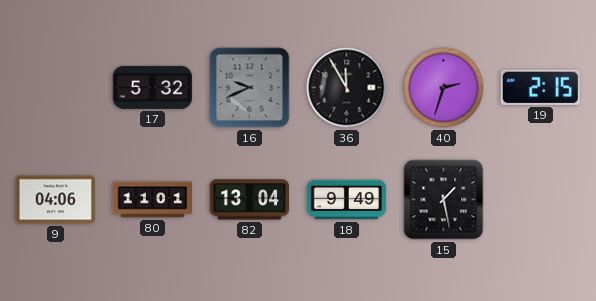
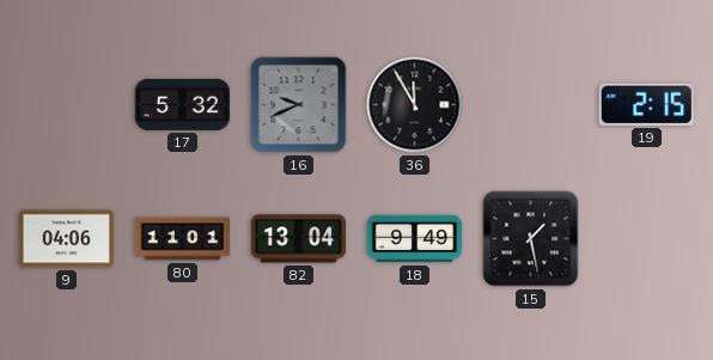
40: 2:33 -> none
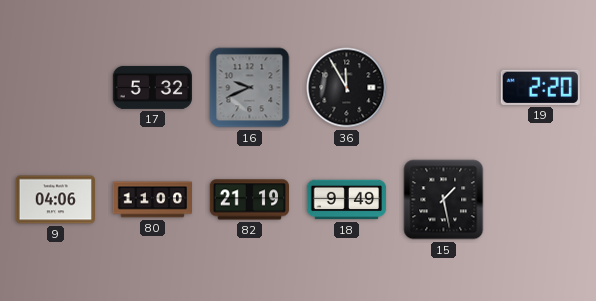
19: 2:15 -> 2:20
80: 11:01 -> 11:00
82: 13:04 -> 21:19
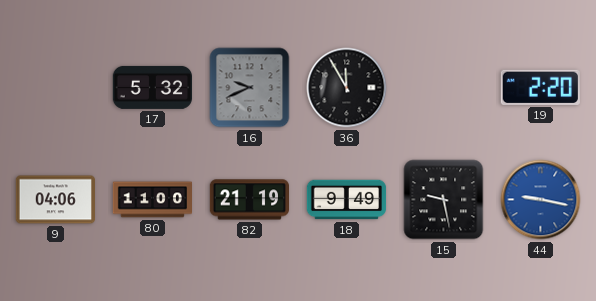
15: 1:28 -> 9:28
44: none -> 9:17
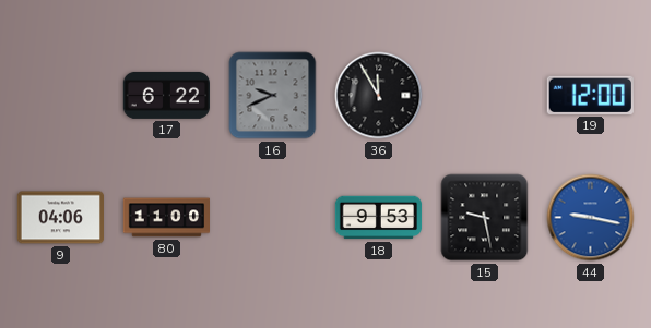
17: 5:32 -> 6:22
19: 2:20 -> 12:00
82: 21:19 -> none
18: 9:49 -> 9:53
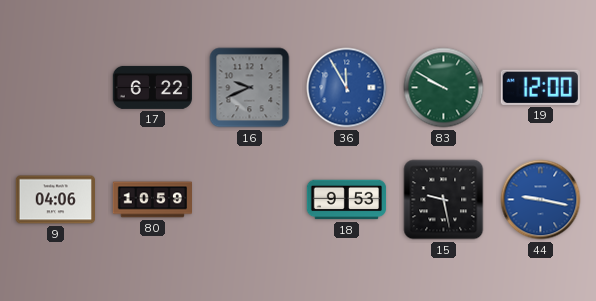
36 dial: black -> blue
83: none -> 9:50
80: 11:00 -> 10:59
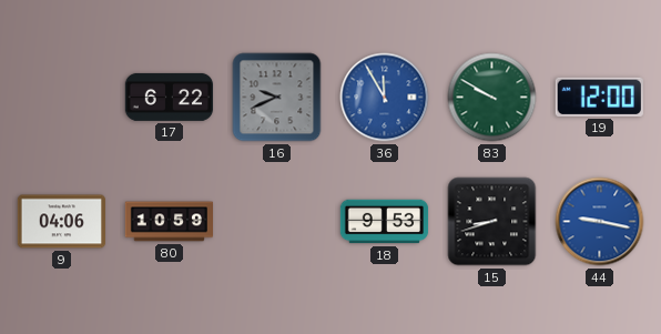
15: 9:28 -> 8:42
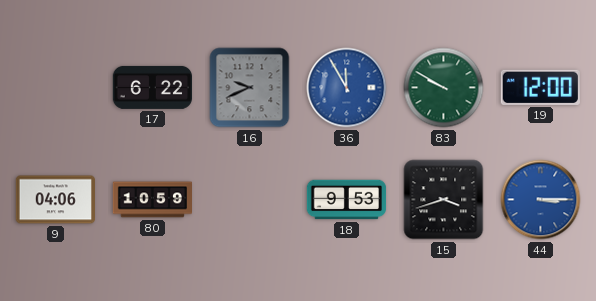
15: 8:42 -> 3:42
44: 9:17 -> 3:15
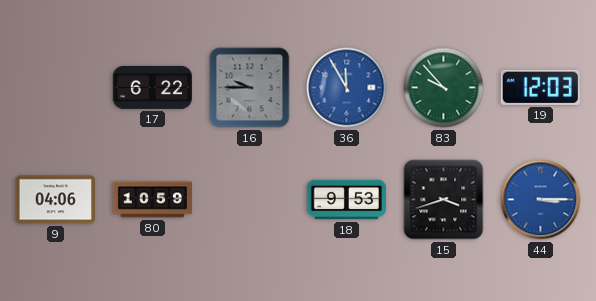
16: 9:41 -> 9:45
83: 9:50 -> 9:53
19: 12:00 -> 12:03
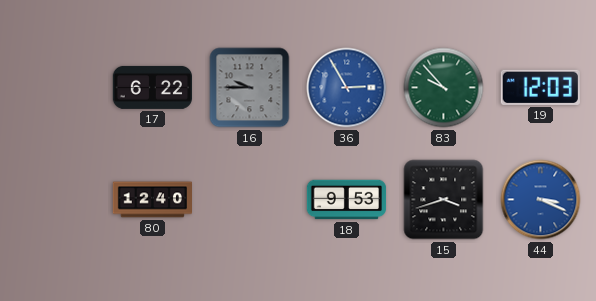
36: 11:55 -> 2:55
9: 04:06 -> none
80: 10:59 -> 12:40
44: 3:15 -> 3:19
